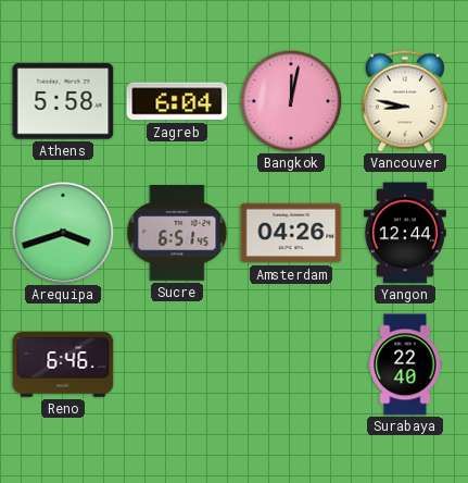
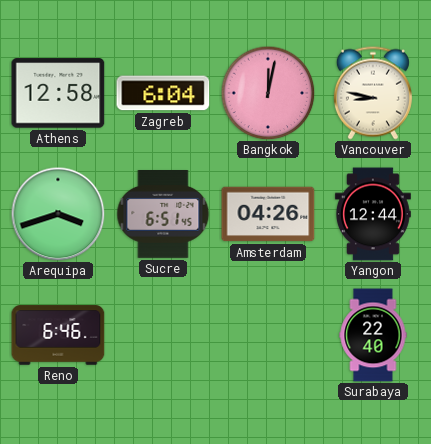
Athens: 5:58 -> 12:58
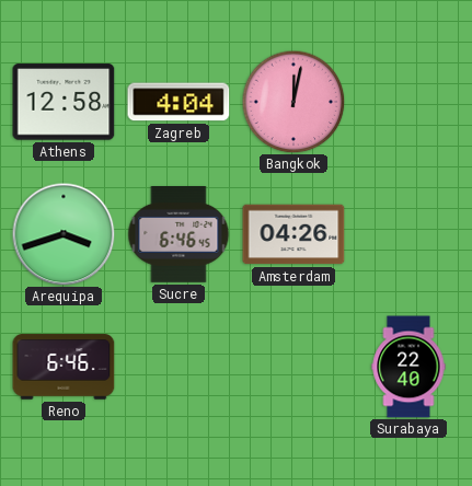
Zagreb: 6:04 -> 4:04
Vancouver: 8:47 -> none
Sucre: 6:51 -> 6:46
Yangon: 12:44 -> none
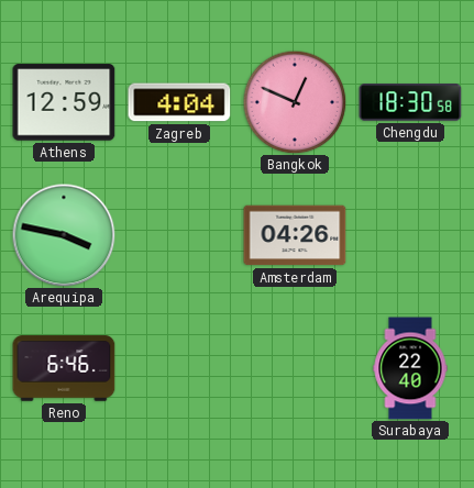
Athens: 12:58 -> 12:59
Bangkok: 12:02 -> 12:49
Chengdu: none -> 18:30
Arequipa: 3:42 -> 3:47
Sucre: 6:46 -> none
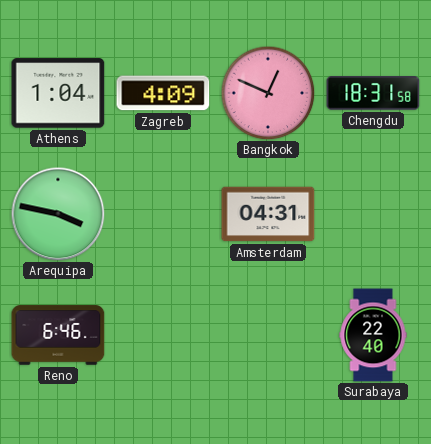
Athens: 12:59 -> 1:04
Zagreb: 4:04 -> 4:09
Chengdu: 18:30 -> 18:31
Amsterdam: 04:26 -> 04:31
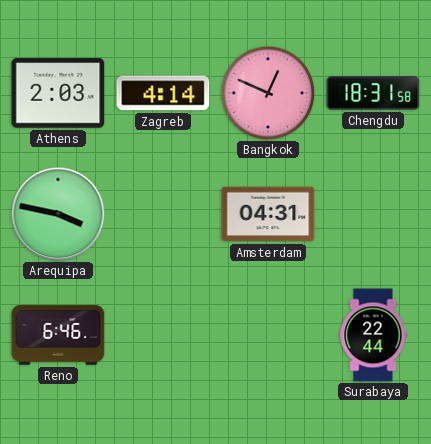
Athens: 1:04 -> 2:03
Zagreb: 4:09 -> 4:14
Surabaya: 22:40 -> 22:44
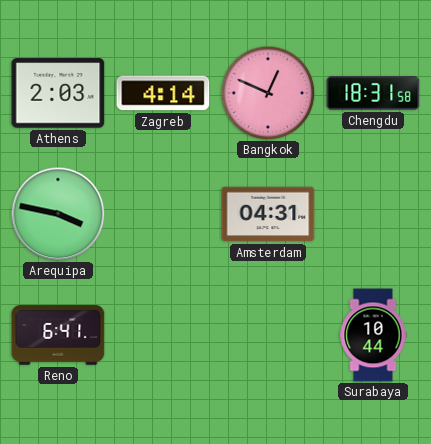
Reno: 6:46 -> 6:41
Surabaya: 22:44 -> 10:44
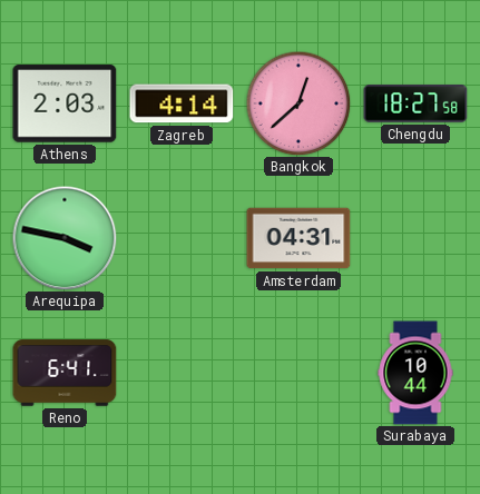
Bangkok: 12:49 -> 12:38
Chengdu: 18:31 -> 18:27
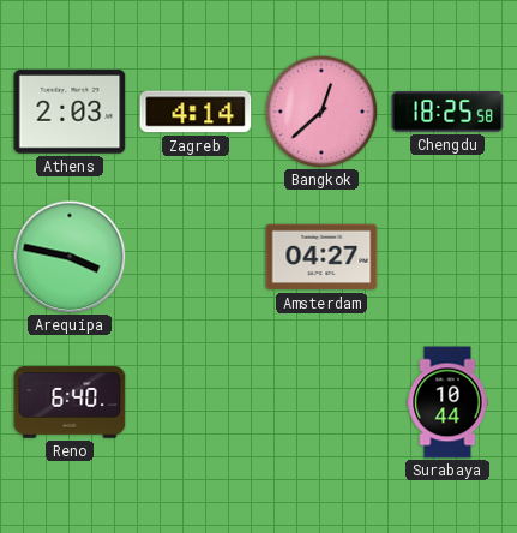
Chengdu: 18:27 -> 18:25
Amsterdam: 04:31 -> 04:27
Reno: 6:41 -> 6:40
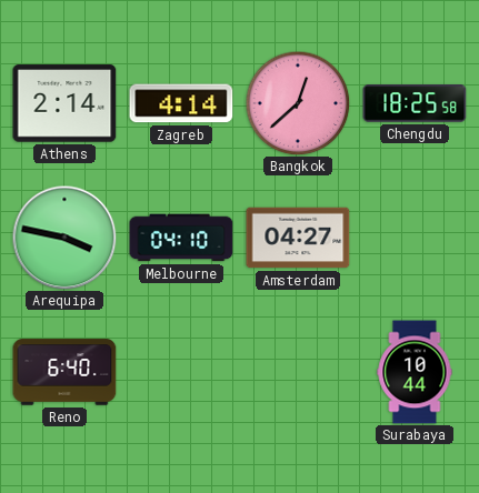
Athens: 2:03 -> 2:14
Melbourne: none -> 04:10
